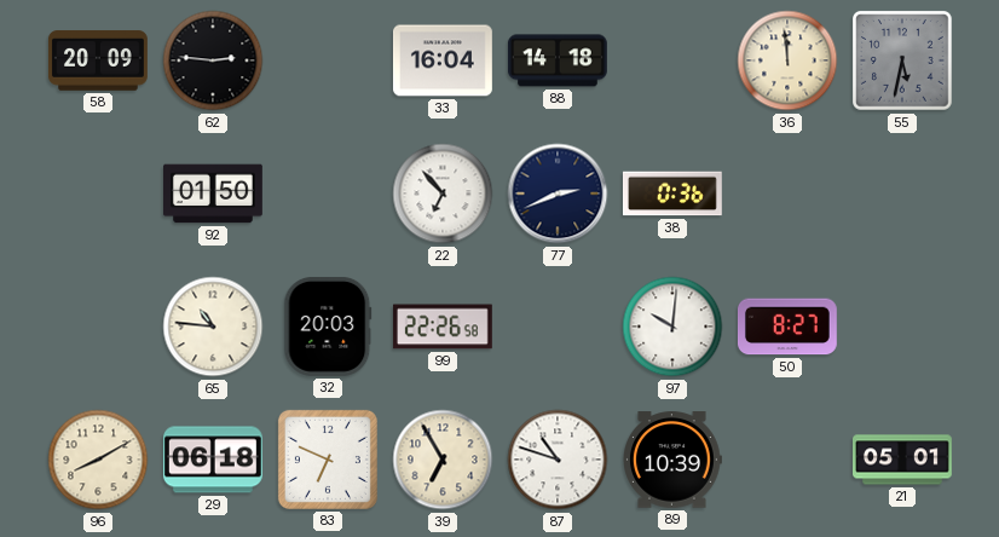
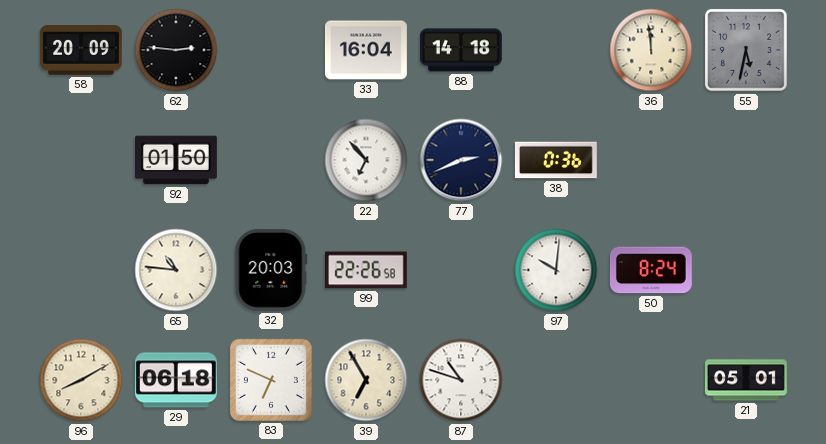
50: 8:27 -> 8:24
89: 10:39 -> none
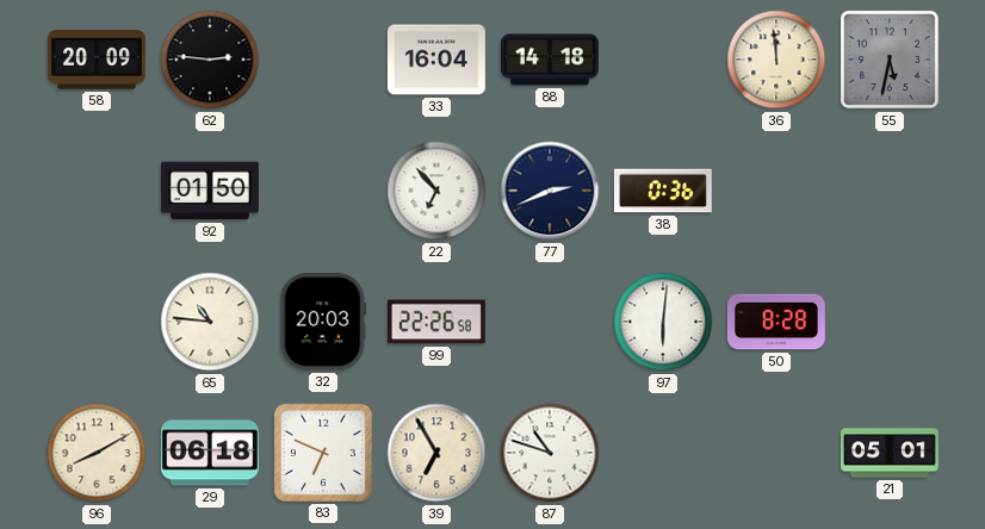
97: 10:01 -> 6:01
50: 8:24 -> 8:28
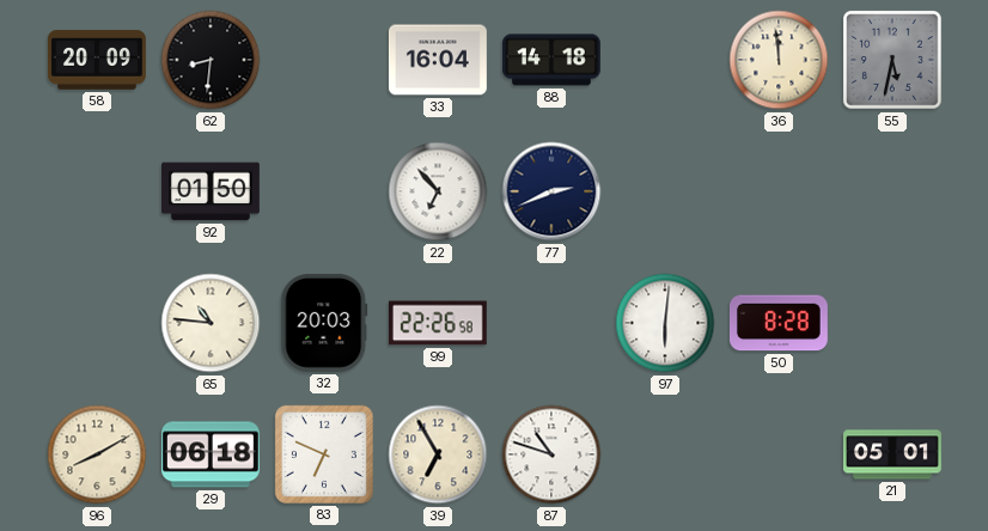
62: 2:46 -> 8:31
38: 0:36 -> none
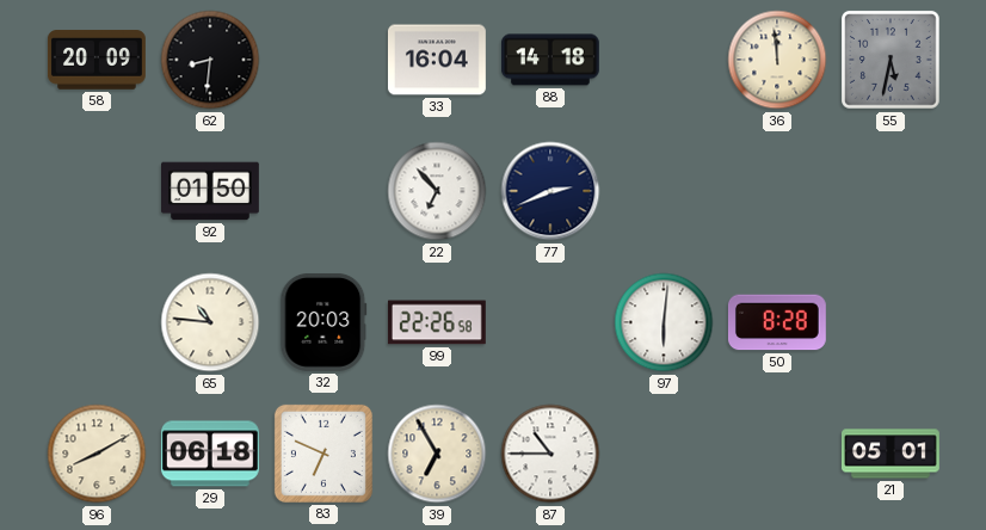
87: 10:48 -> 10:45
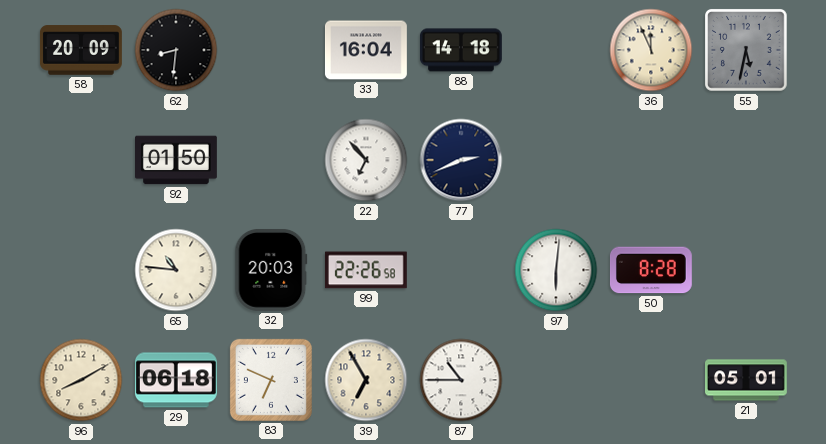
36: 11:59 -> 11:56
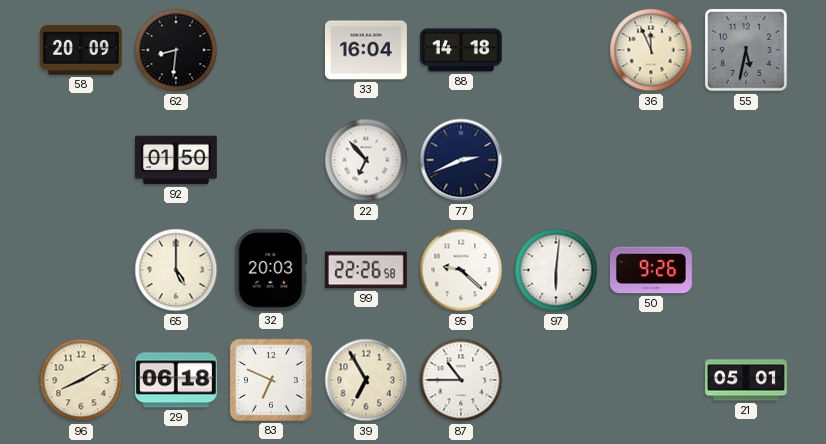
65: 10:46 -> 5:00
95: none -> 9:22
50: 8:28 -> 9:26
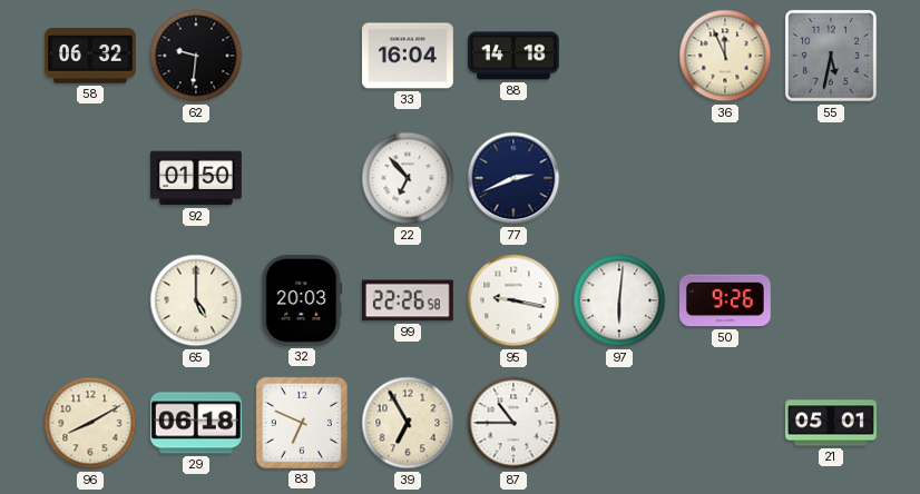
58: 20:09 -> 06:32
62: 8:31 -> 9:31
95: 9:22 -> 9:17
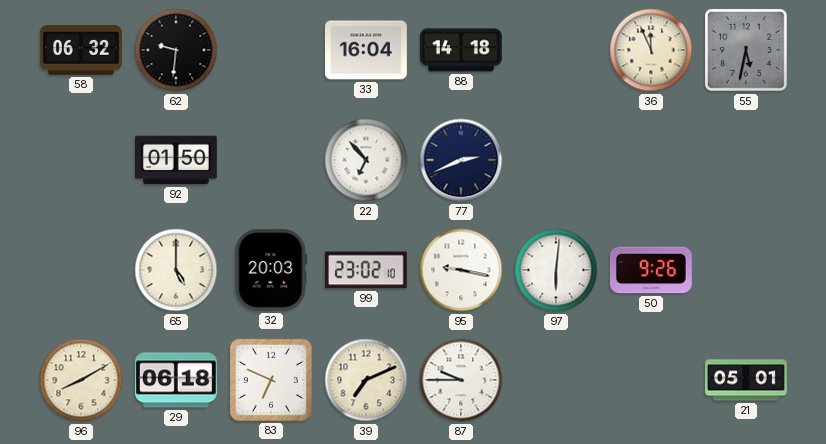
99: 22:26 -> 23:02
39: 6:55 -> 7:11
87: 10:45 -> 9:45
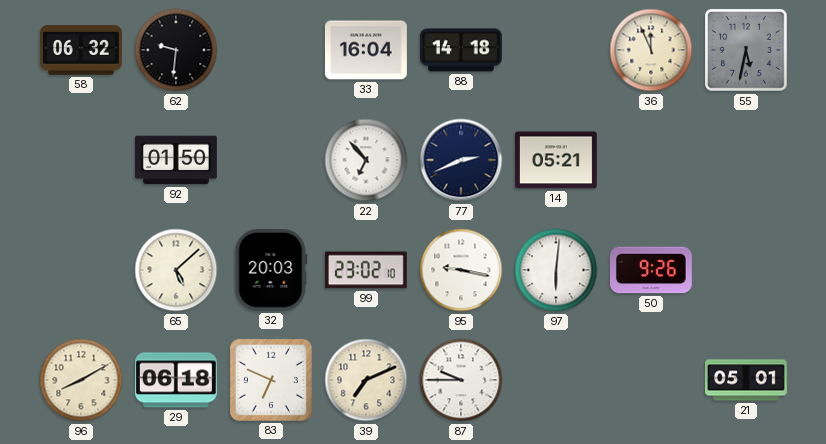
14: none -> 05:21
65: 5:00 -> 5:08
